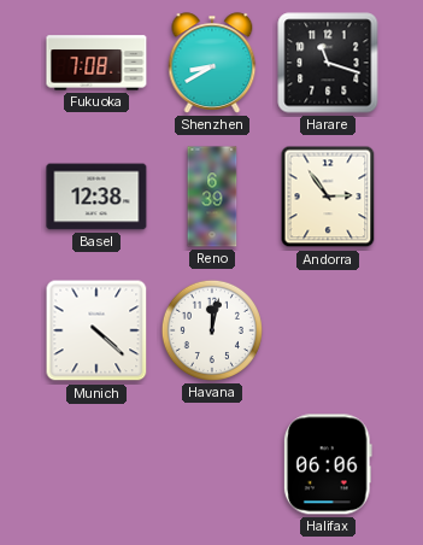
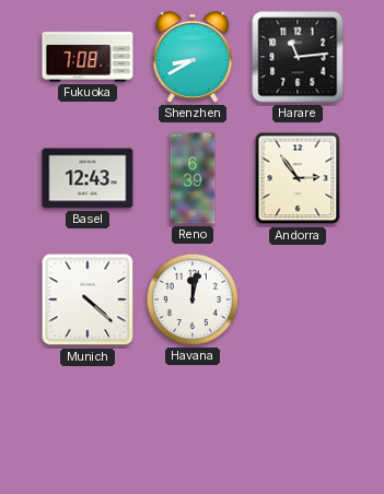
Harare: 11:18 -> 11:14
Basel: 12:38 -> 12:43
Halifax: 06:06 -> none
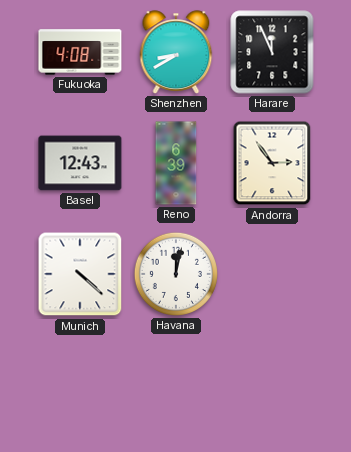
Fukuoka: 7:08 -> 4:08
Harare: 11:14 -> 11:56
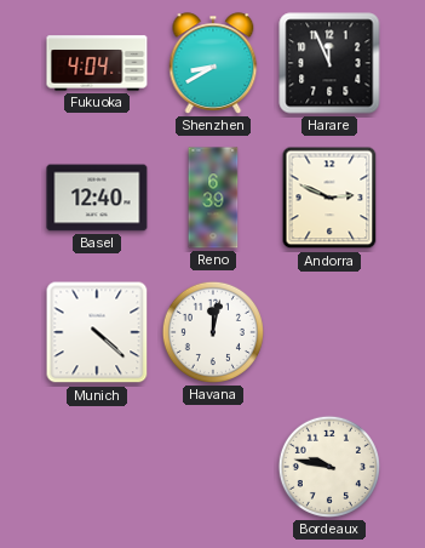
Fukuoka: 4:08 -> 4:04
Basel: 12:43 -> 12:40
Andorra: 2:54 -> 2:49
Bordeaux: none -> 9:47
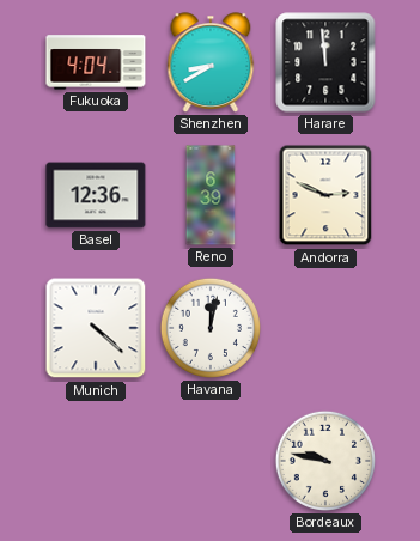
Harare: 11:56 -> 11:59
Basel: 12:40 -> 12:36
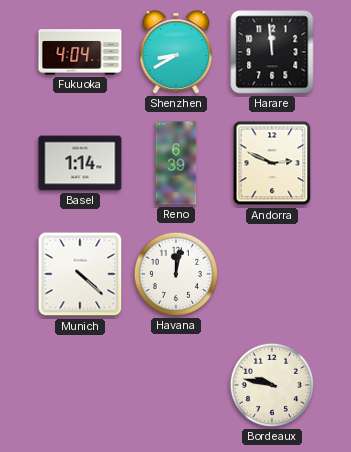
Basel: 12:36 -> 1:14
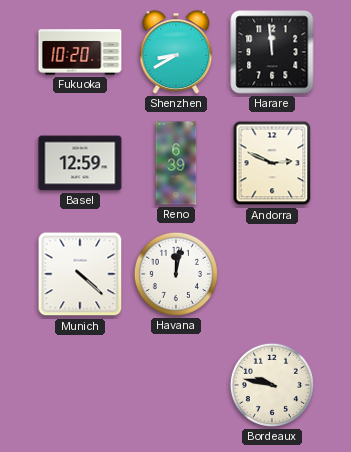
Fukuoka: 4:04 -> 10:20
Basel: 1:14 -> 12:59
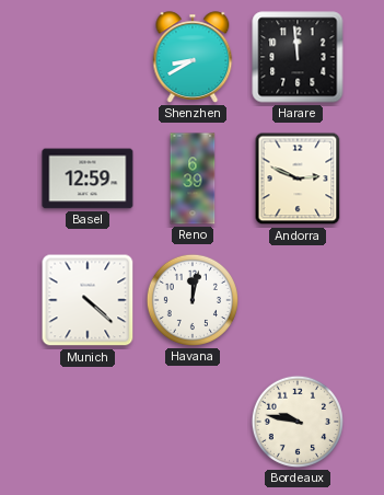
Fukuoka: 10:20 -> none
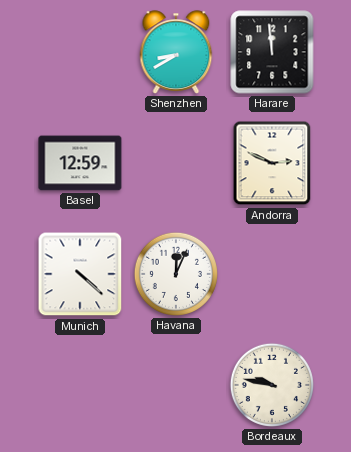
Reno: 6:39 -> none
Havana: 12:02 -> 12:04
